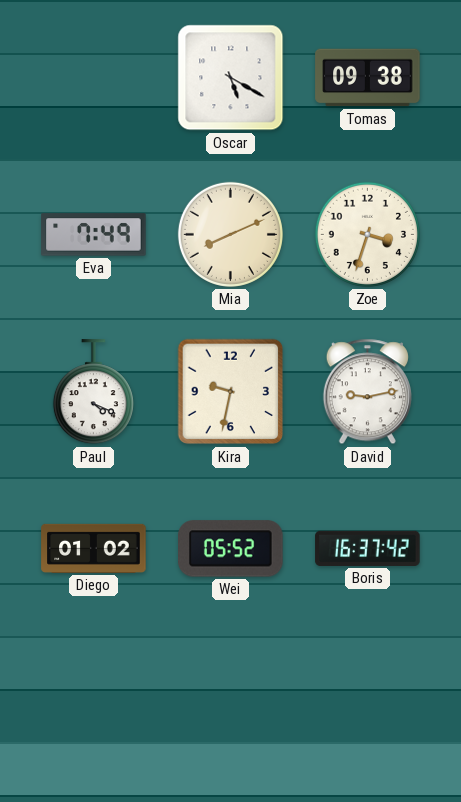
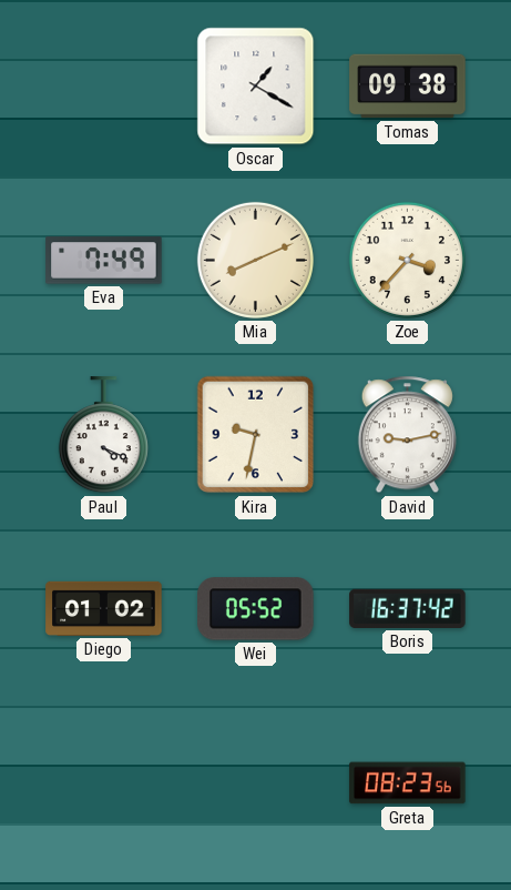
Oscar: 5:20 -> 1:20
Zoe: 3:33 -> 3:37
Greta: none -> 08:23
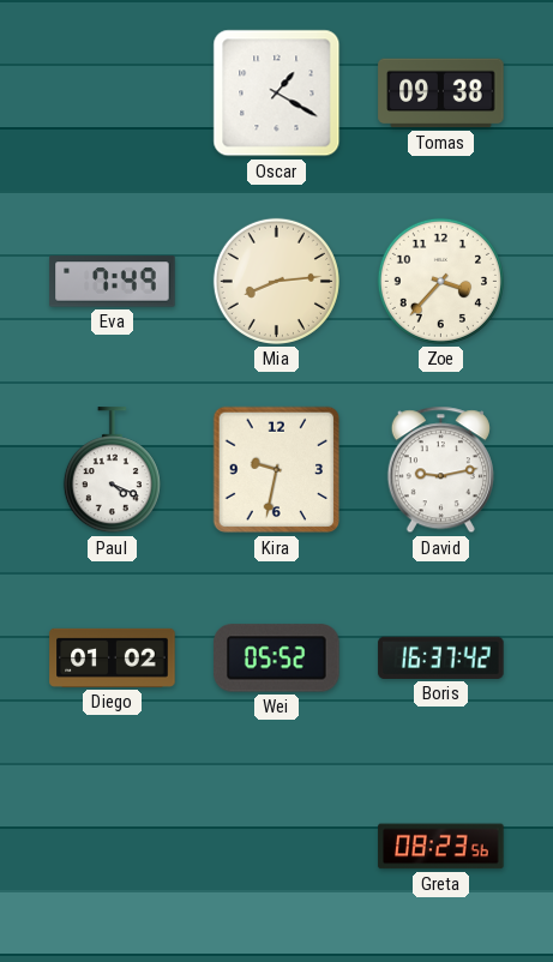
Mia: 8:11 -> 8:14
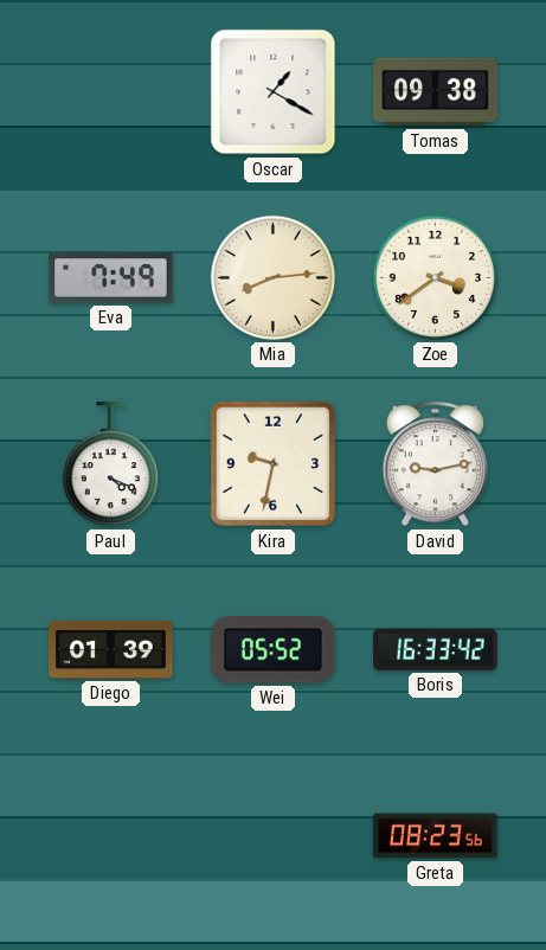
Zoe: 3:37 -> 3:39
Diego: 01:02 -> 01:39
Boris: 16:37 -> 16:33
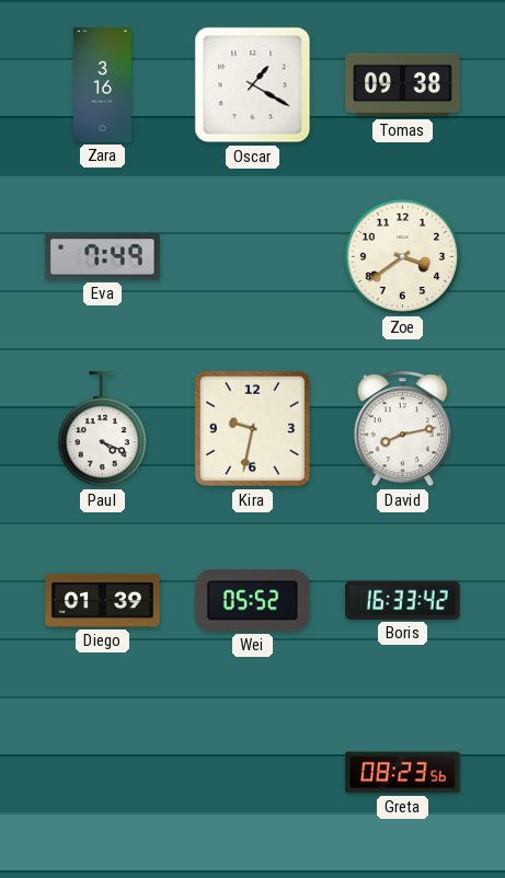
Zara: none -> 3:16
Mia: 8:14 -> none
David: 9:13 -> 8:13
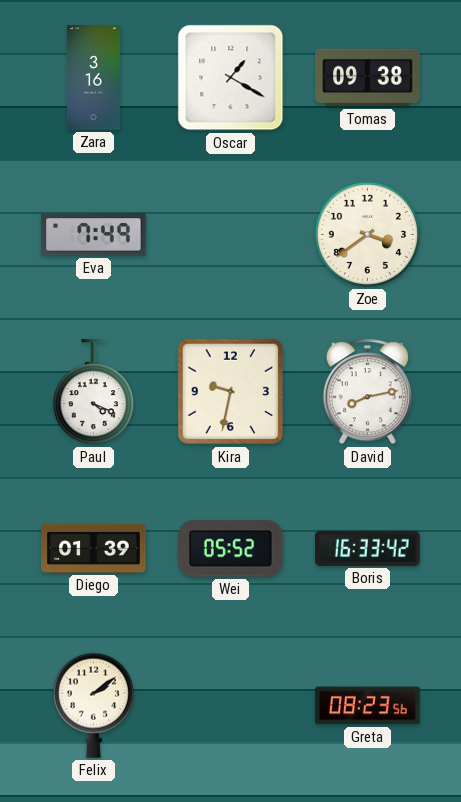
Felix: none -> 2:09
